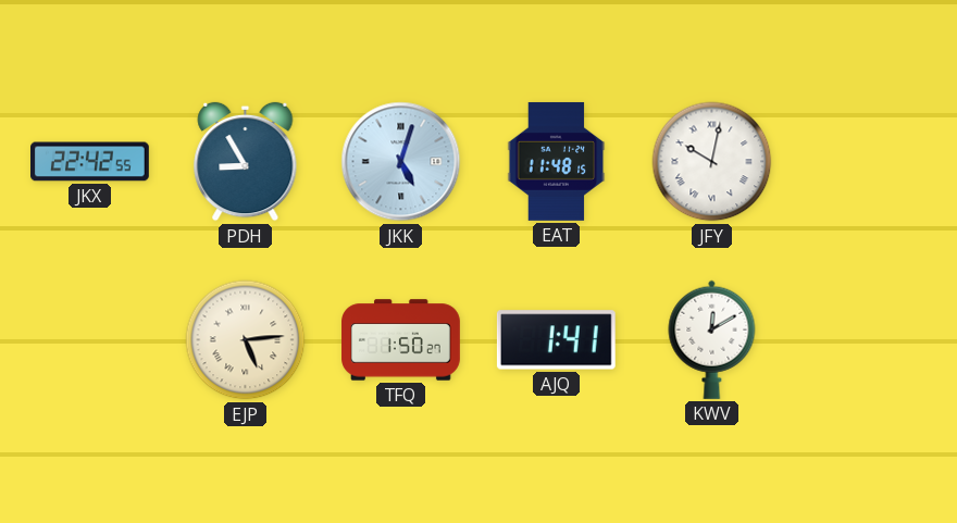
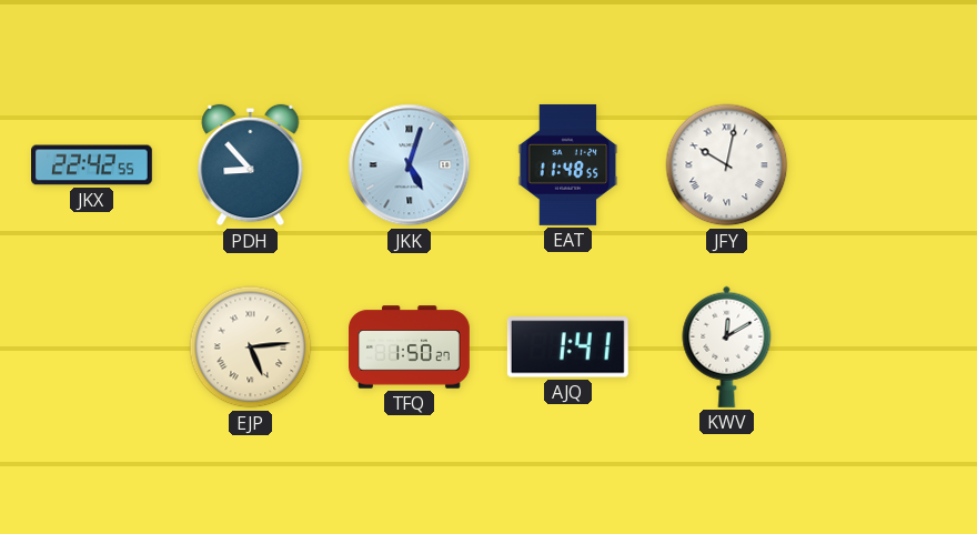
PDH: 8:55 -> 8:53
EAT: 11:48:15 -> 11:48:55
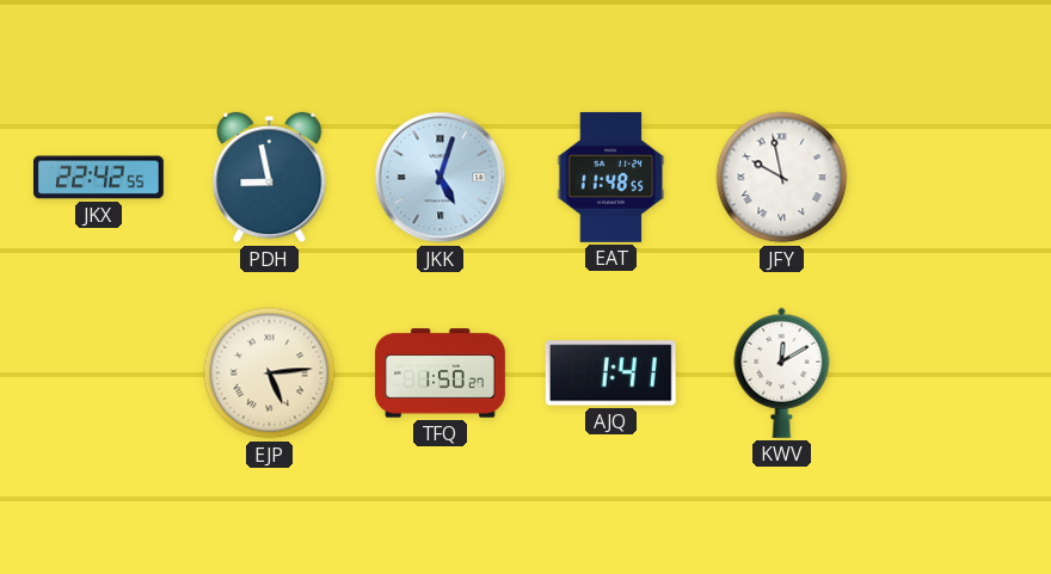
PDH: 8:53 -> 8:58
JFY: 10:02 -> 9:58
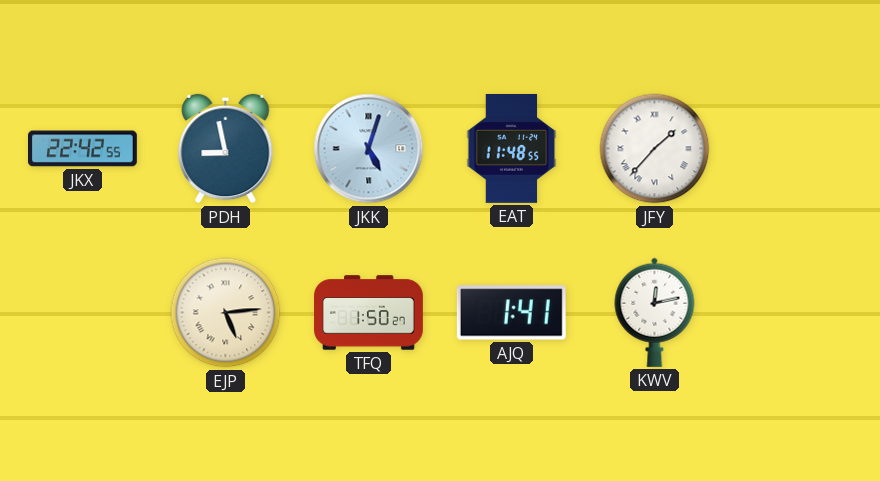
JFY: 9:58 -> 1:37
KWV: 12:10 -> 12:13
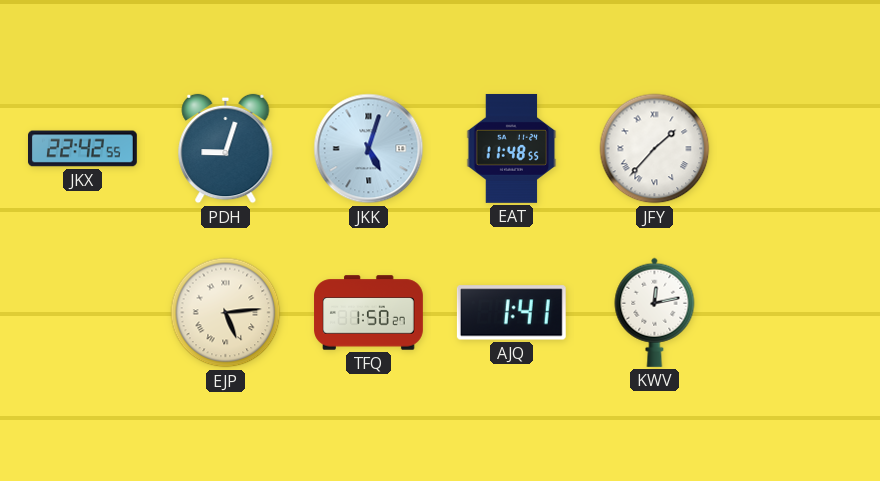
PDH: 8:58 -> 9:03
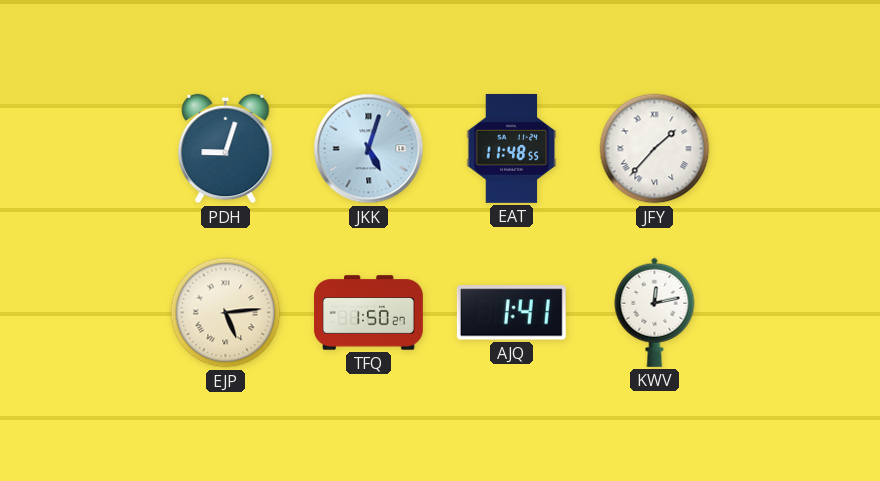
JKX: 22:42 -> none
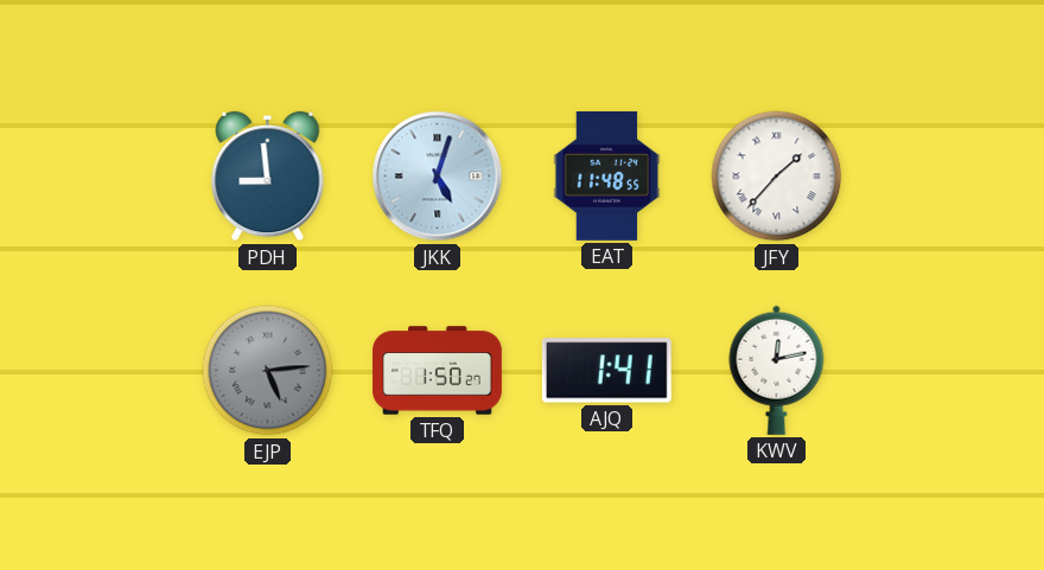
PDH: 9:03 -> 8:59
EJP dial: cream -> grey
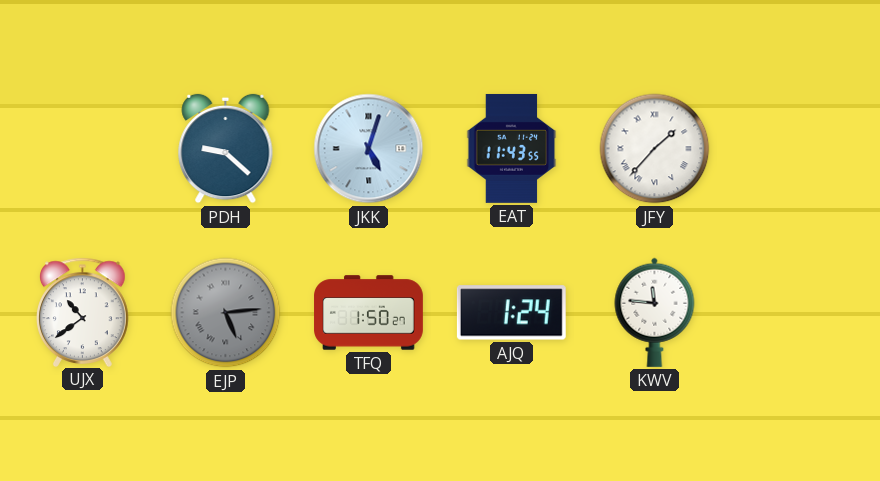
PDH: 8:59 -> 9:22
EAT: 11:48 -> 11:43
UJX: none -> 10:39
AJQ: 1:41 -> 1:24
KWV: 12:13 -> 11:46
